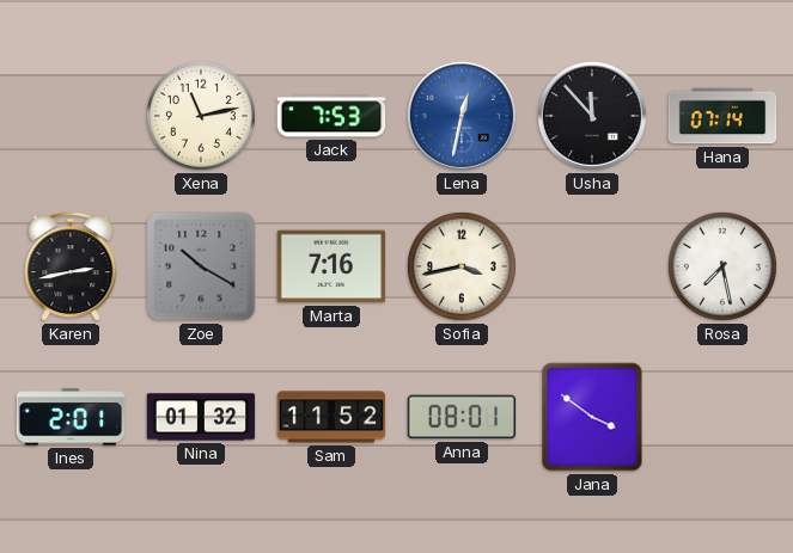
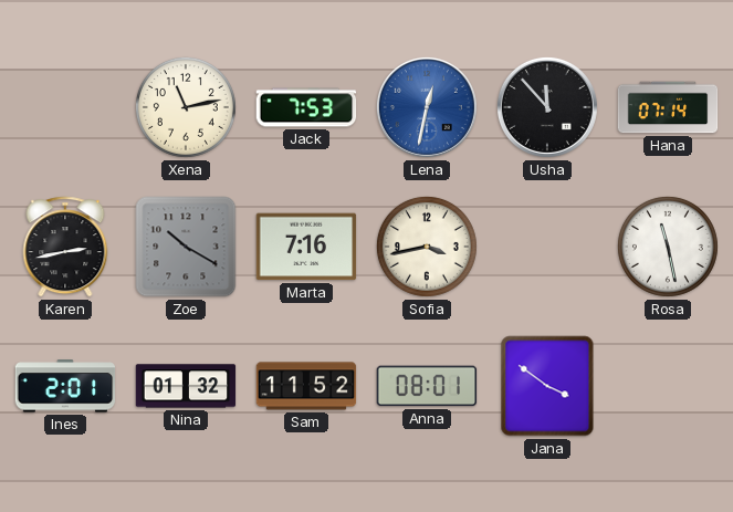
Rosa: 7:28 -> 11:28
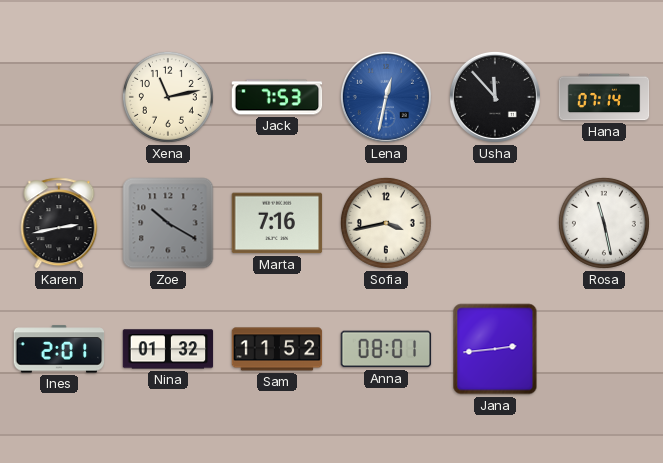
Jana: 3:51 -> 2:44
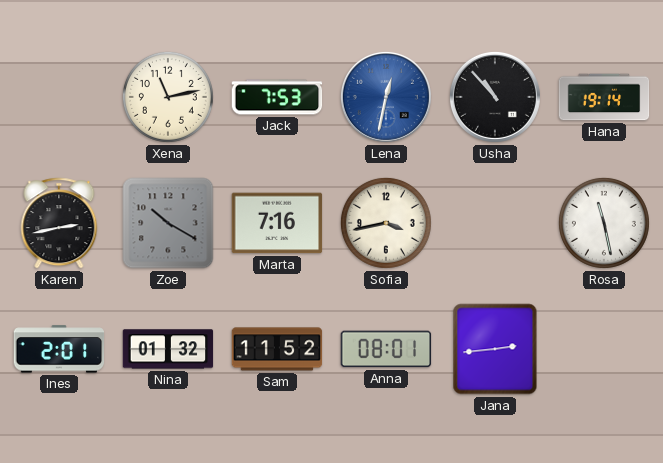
Usha: 11:53 -> 10:53
Hana: 07:14 -> 19:14
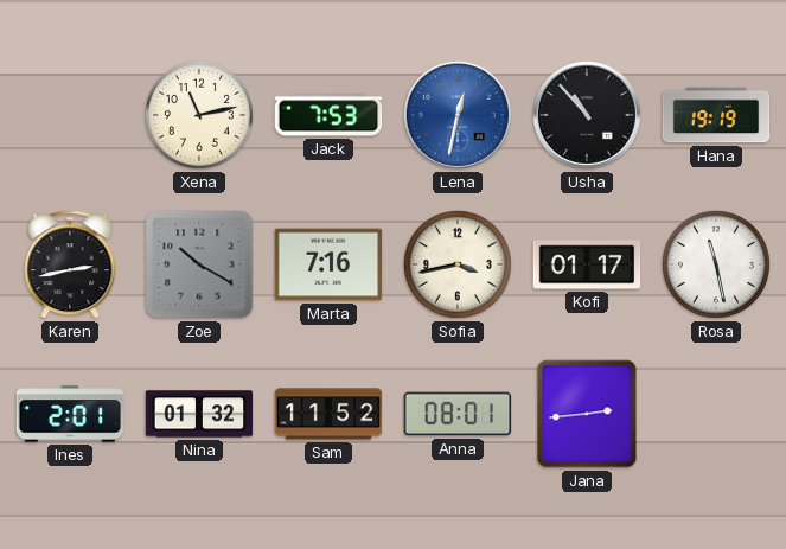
Hana: 19:14 -> 19:19
Kofi: none -> 01:17
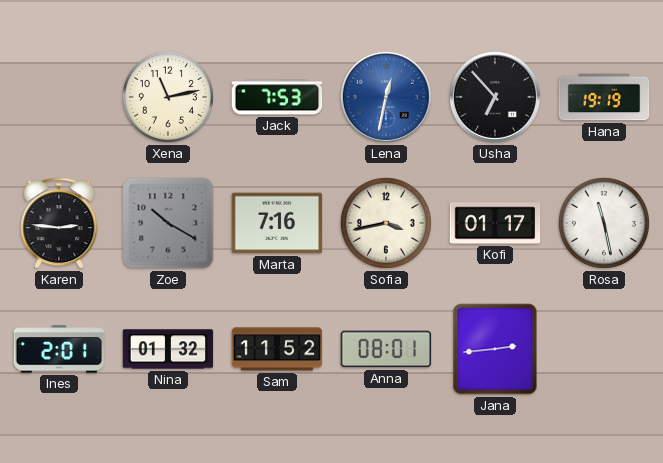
Usha: 10:53 -> 6:53
Karen: 2:43 -> 2:46
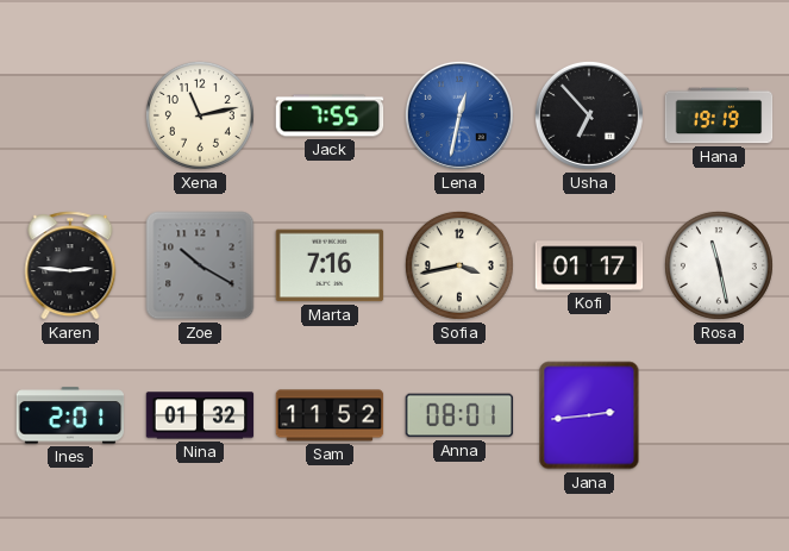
Jack: 7:53 -> 7:55
